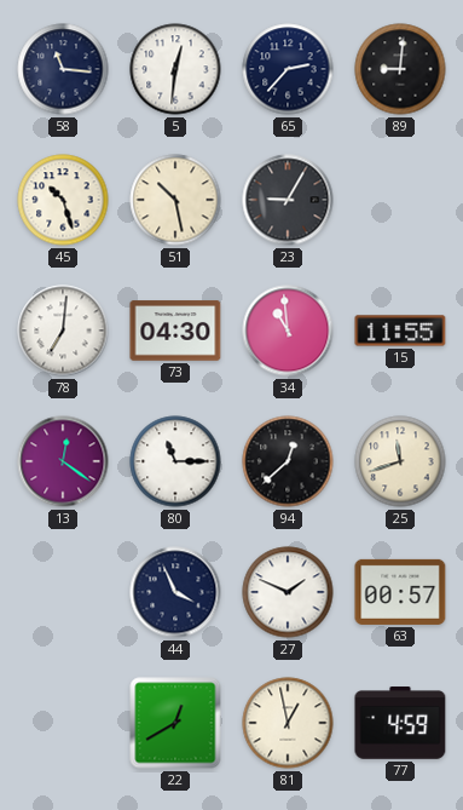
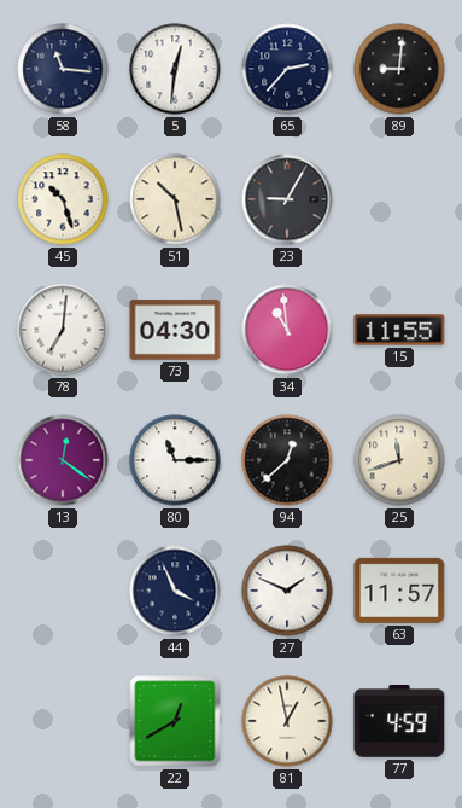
63: 00:57 -> 11:57
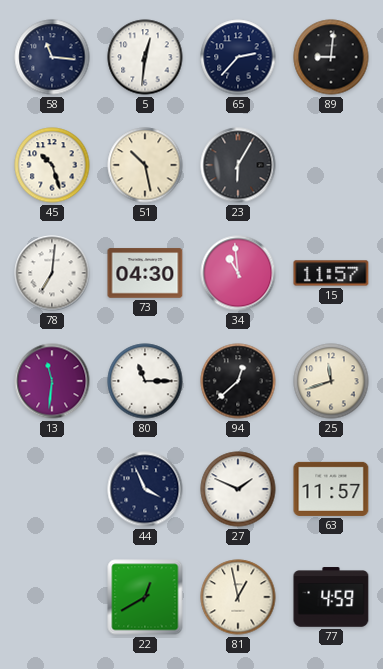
23: 9:05 -> 6:05
15: 11:55 -> 11:57
13: 12:21 -> 11:31
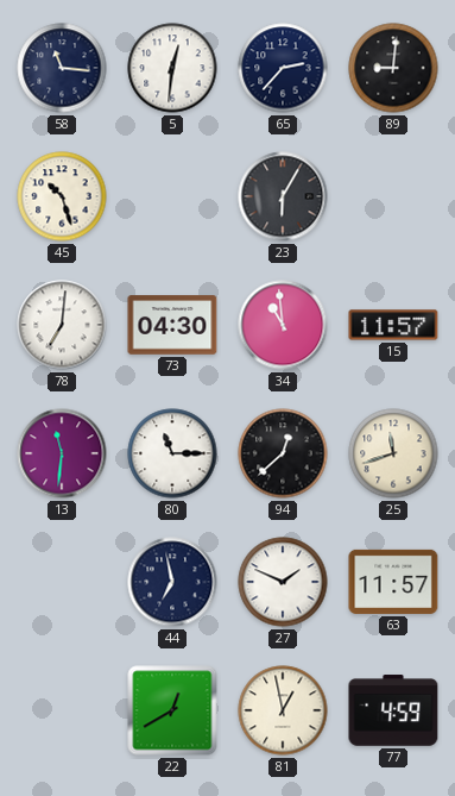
51: 10:28 -> none
44: 3:56 -> 6:58
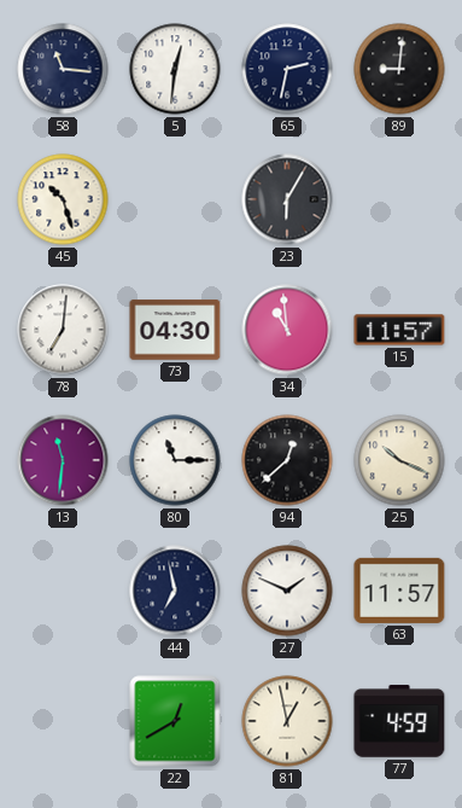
65: 2:37 -> 2:32
25: 11:42 -> 10:19
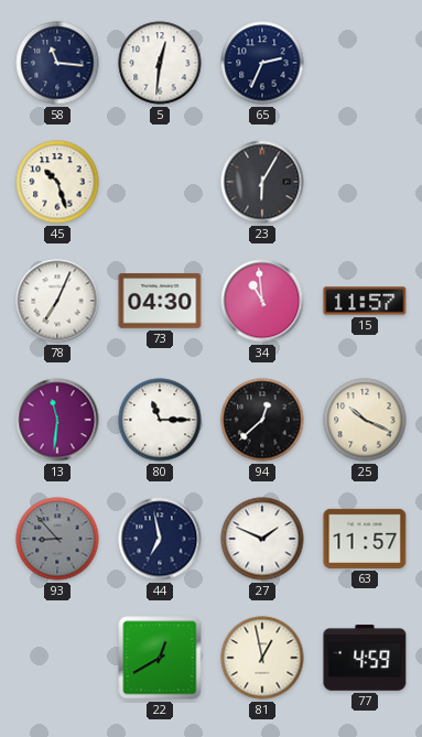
65: 2:32 -> 2:34
89: 9:01 -> none
78: 7:01 -> 7:04
93: none -> 8:53
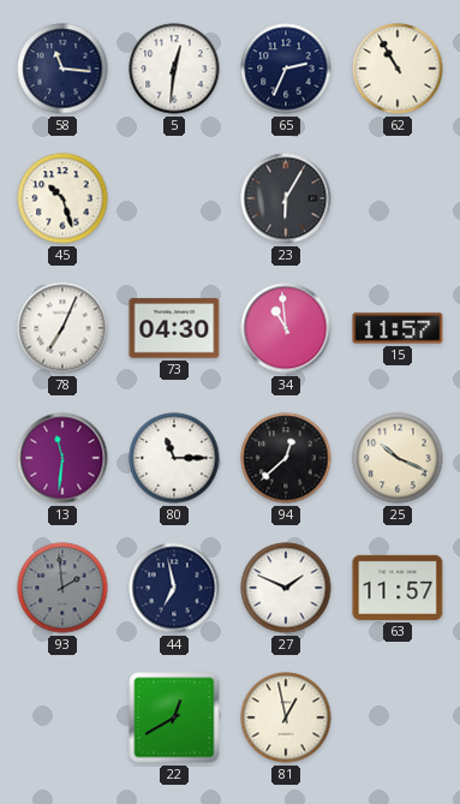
62: none -> 10:55
93: 8:53 -> 1:59
77: 4:59 -> none
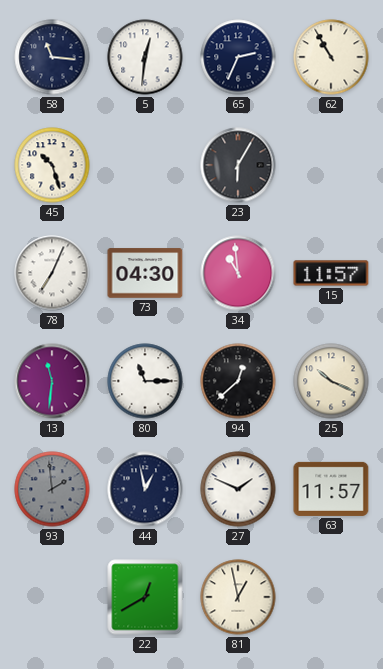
44: 6:58 -> 12:58
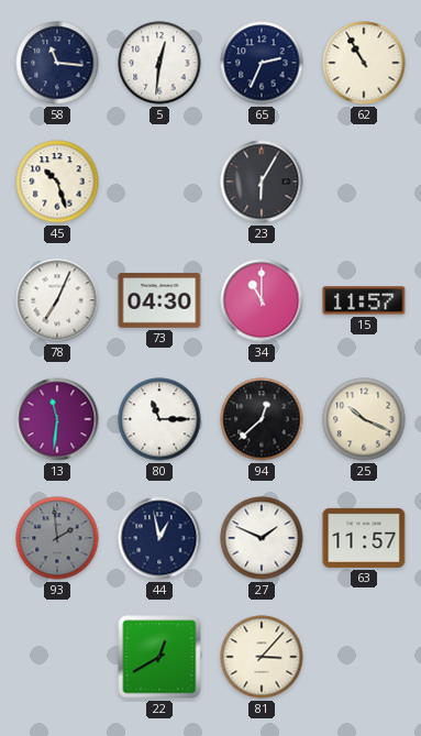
34: 10:59 -> 11:00
81: 12:58 -> 3:07
